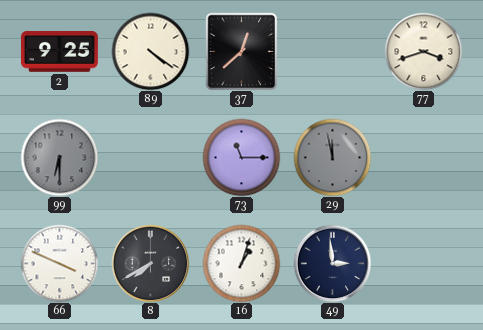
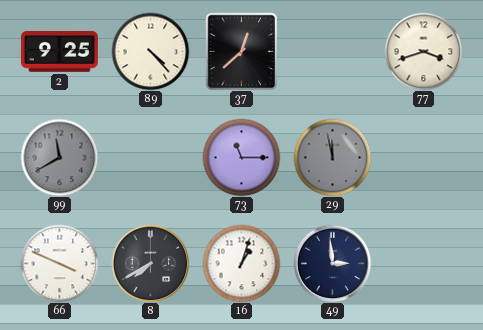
89: 4:21 -> 4:23
99: 6:30 -> 11:40
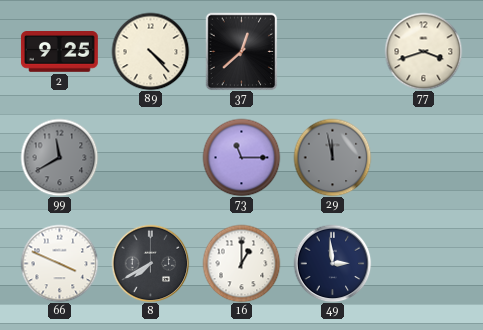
16: 1:03 -> 1:00
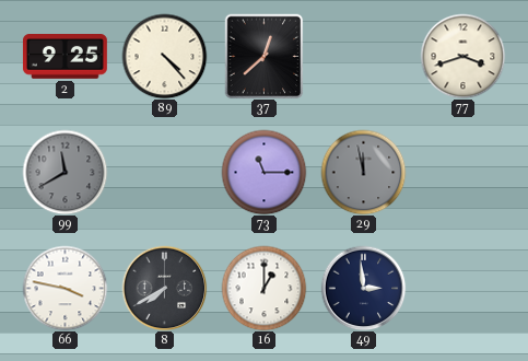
66: 3:49 -> 3:47
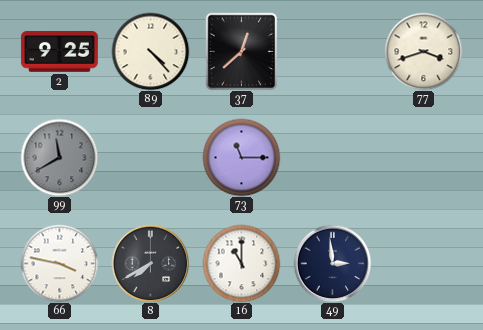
29: 11:58 -> none
16: 1:00 -> 11:00
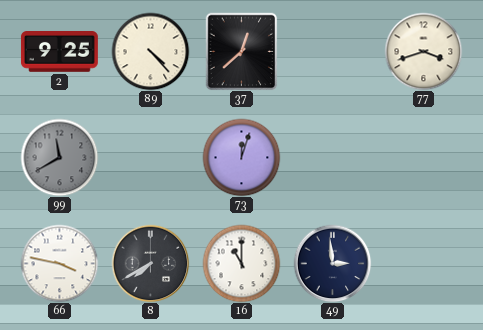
73: 11:15 -> 12:03
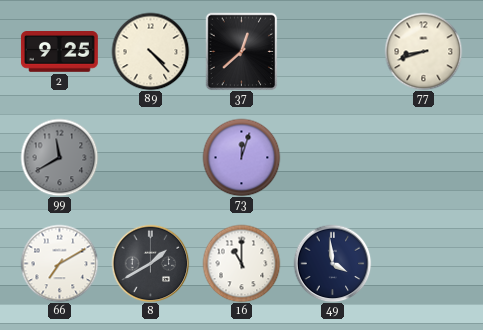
77: 3:42 -> 8:42
66: 3:47 -> 7:10
8: 7:40 -> 1:40
49: 2:59 -> 3:59
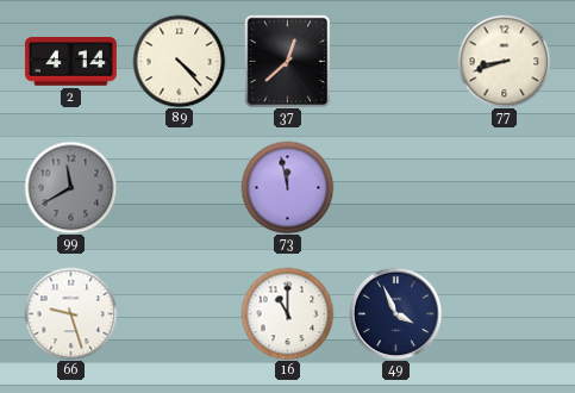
2: 9:25 -> 4:14
73: 12:03 -> 11:58
66: 7:10 -> 9:27
8: 1:40 -> none
49: 3:59 -> 3:56
